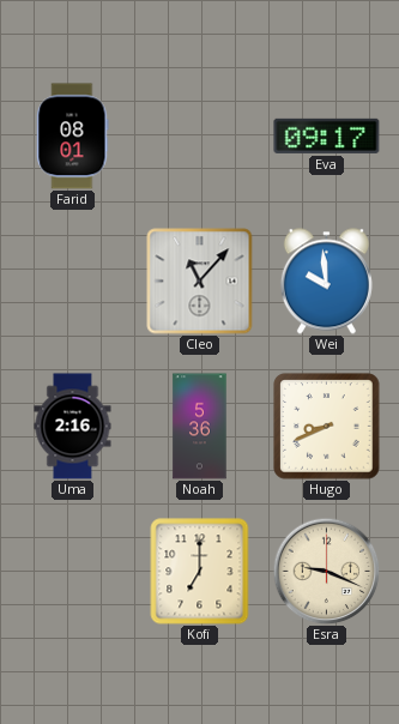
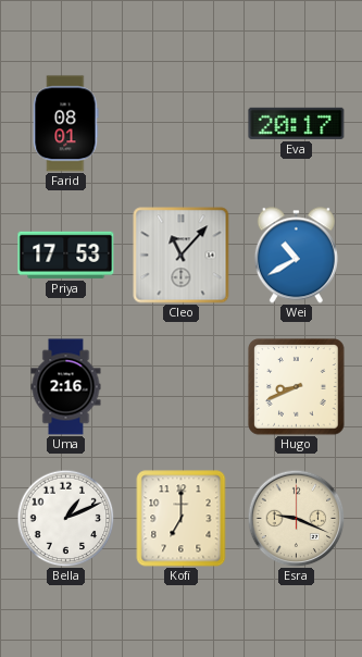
Eva: 09:17 -> 20:17
Priya: none -> 17:53
Wei: 9:59 -> 10:40
Noah: 5:36 -> none
Bella: none -> 1:11
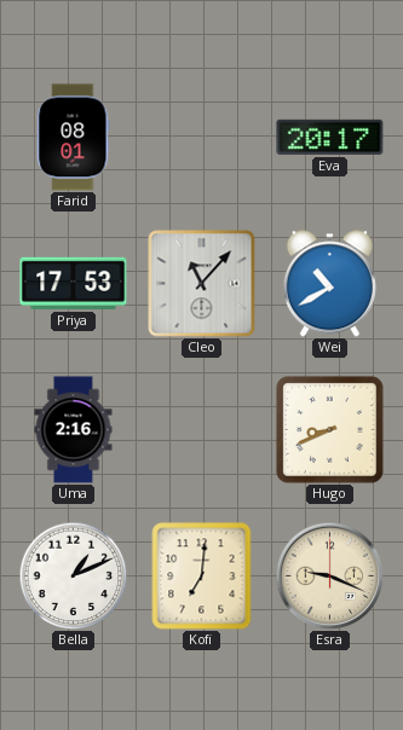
Kofi: 7:00 -> 7:01
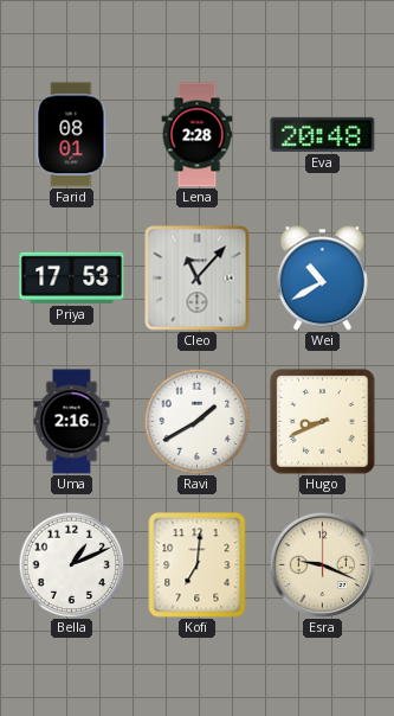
Lena: none -> 2:28
Eva: 20:17 -> 20:48
Ravi: none -> 1:40
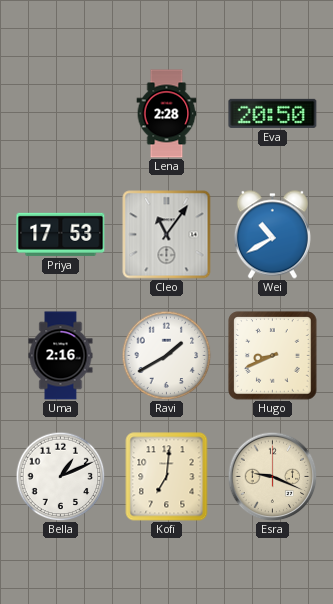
Farid: 08:01 -> none
Eva: 20:48 -> 20:50
Cleo: 11:07 -> 11:06
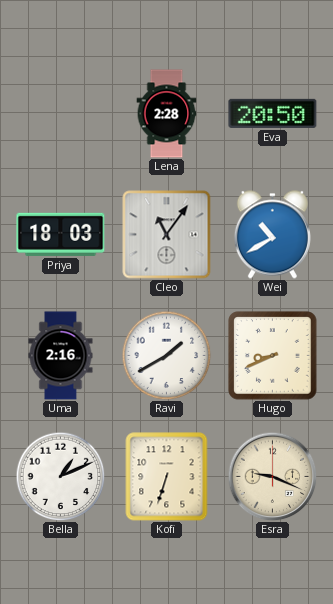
Priya: 17:53 -> 18:03
Kofi: 7:01 -> 6:33
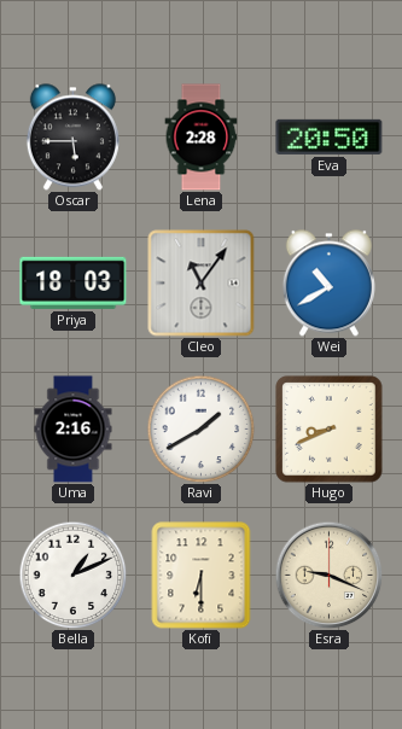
Oscar: none -> 5:45
Kofi: 6:33 -> 6:30
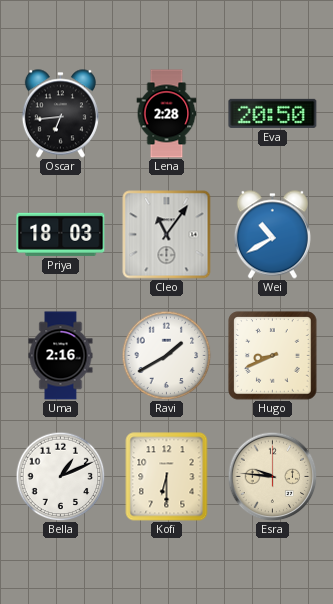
Oscar: 5:45 -> 6:44
Esra: 9:19 -> 9:46
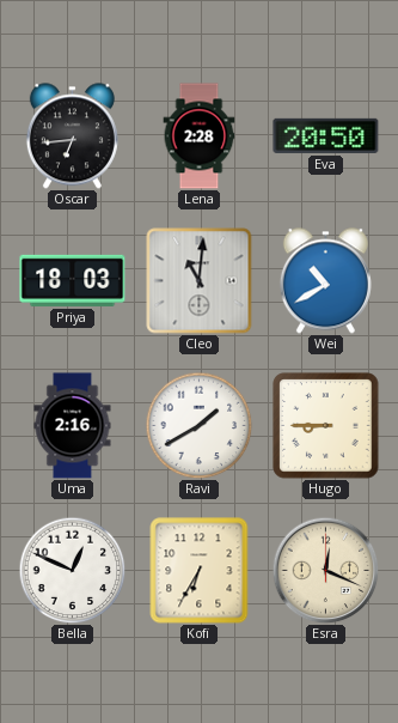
Cleo: 11:06 -> 11:01
Hugo: 8:41 -> 8:45
Bella: 1:11 -> 12:49
Kofi: 6:30 -> 6:35
Esra: 9:46 -> 12:19
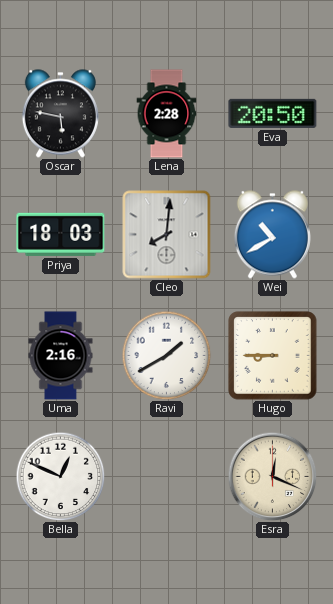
Oscar: 6:44 -> 5:47
Cleo: 11:01 -> 8:01
Kofi: 6:35 -> none
